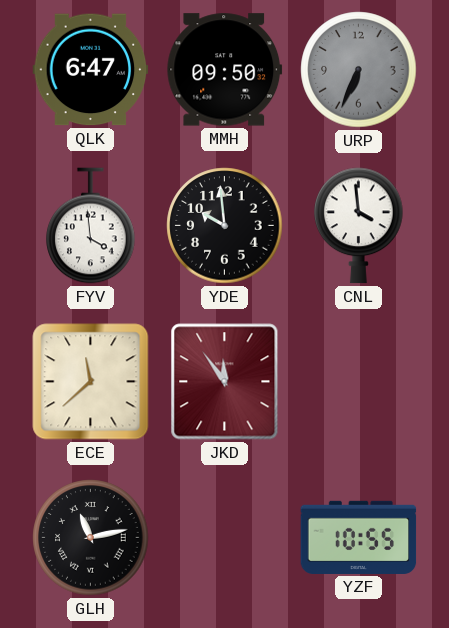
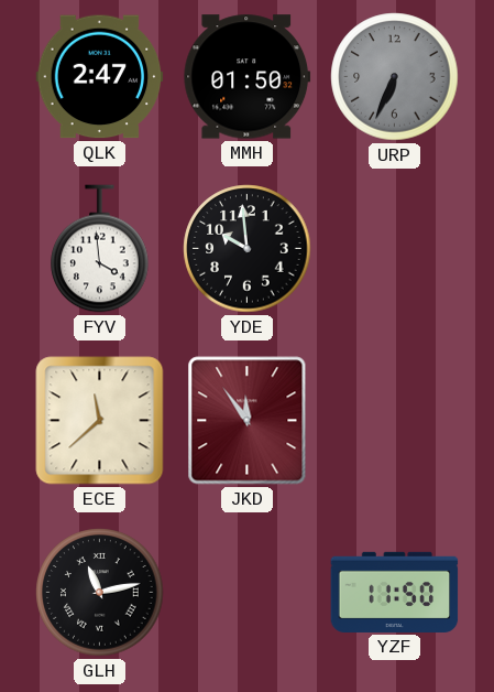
QLK: 6:47 -> 2:47
MMH: 09:50 -> 01:50
CNL: 3:59 -> none
YZF: 10:55 -> 11:50
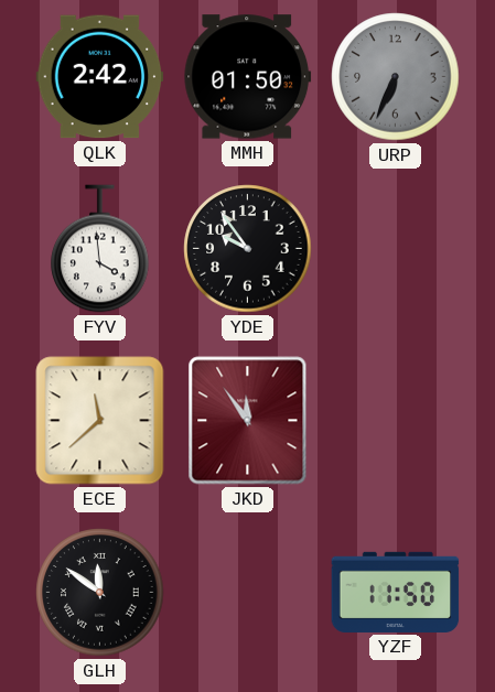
QLK: 2:47 -> 2:42
YDE: 9:59 -> 9:54
GLH: 11:13 -> 11:51
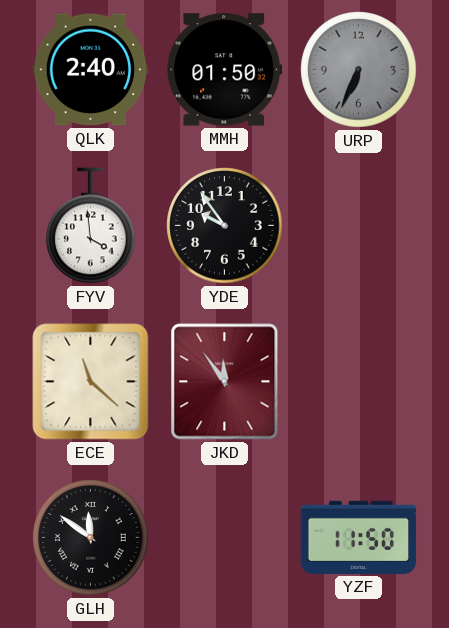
QLK: 2:42 -> 2:40
ECE: 11:38 -> 11:22
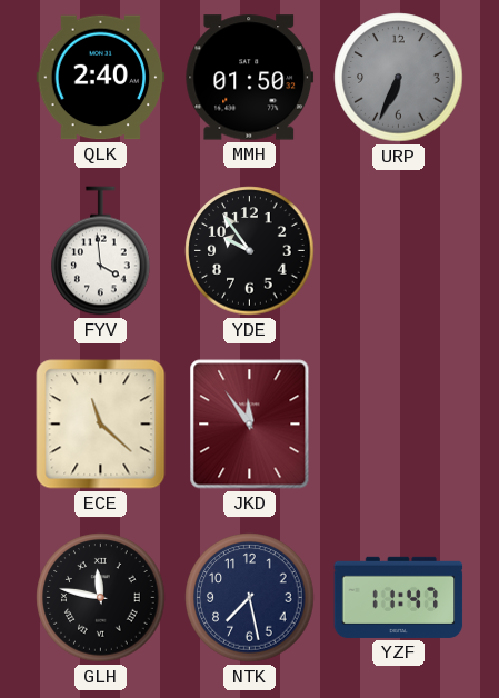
GLH: 11:51 -> 11:47
NTK: none -> 7:28
YZF: 11:50 -> 11:47
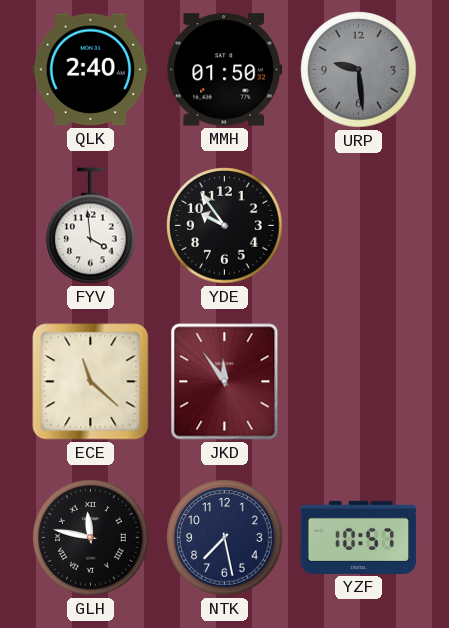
URP: 6:34 -> 9:29
YZF: 11:47 -> 10:57
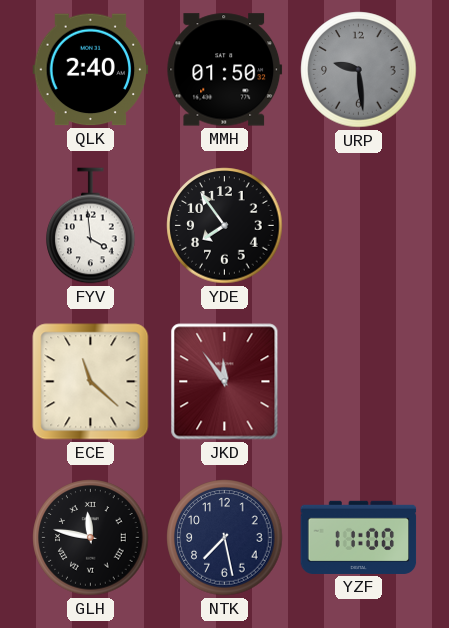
YDE: 9:54 -> 7:54
YZF: 10:57 -> 11:00
